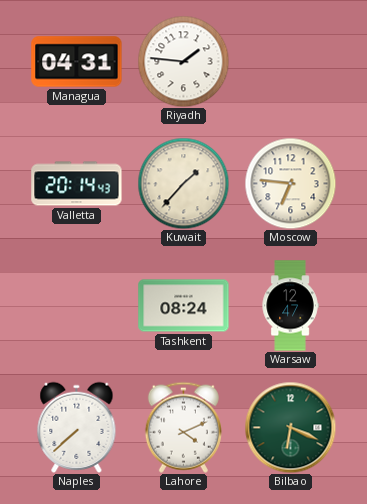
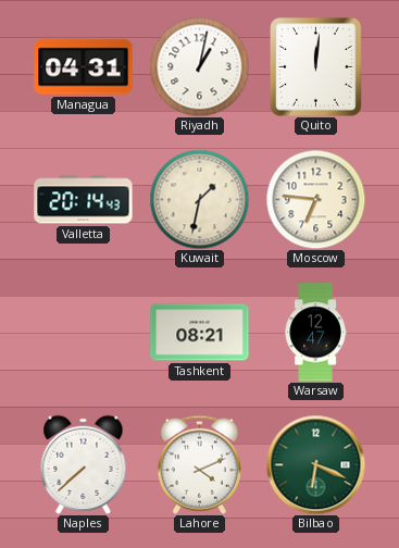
Riyadh: 1:46 -> 1:02
Quito: none -> 12:01
Kuwait: 1:37 -> 1:32
Tashkent: 08:24 -> 08:21
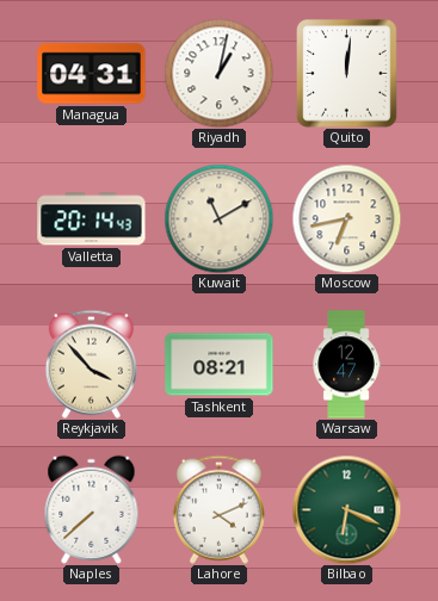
Kuwait: 1:32 -> 11:10
Moscow: 6:46 -> 6:43
Reykjavik: none -> 3:53
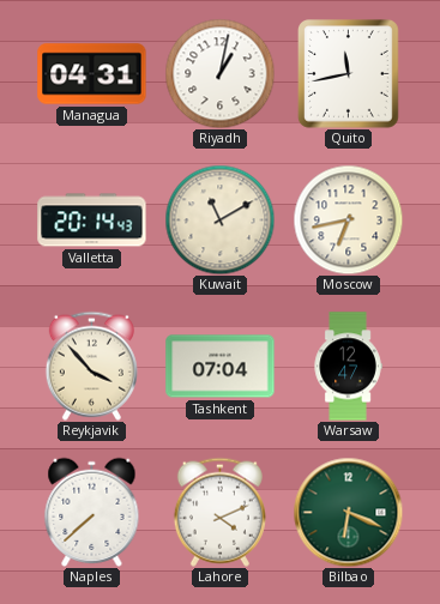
Quito: 12:01 -> 11:43
Tashkent: 08:21 -> 07:04
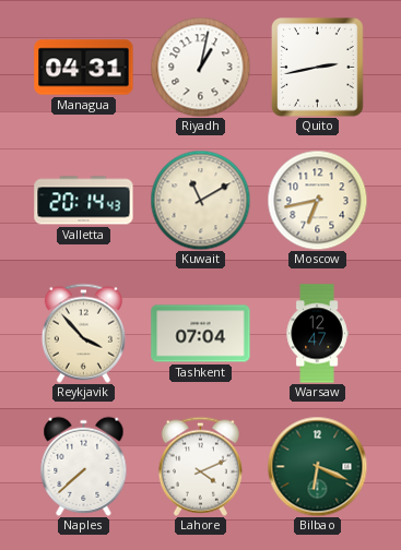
Quito: 11:43 -> 2:43
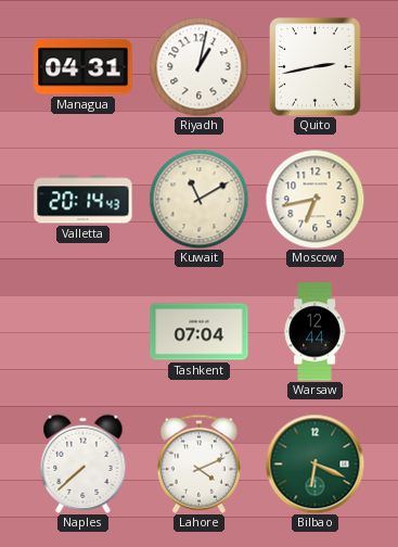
Reykjavik: 3:53 -> none
Warsaw: 12:47 -> 12:44
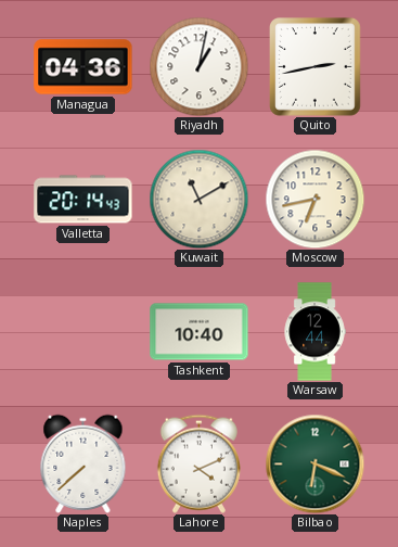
Managua: 04:31 -> 04:36
Tashkent: 07:04 -> 10:40
